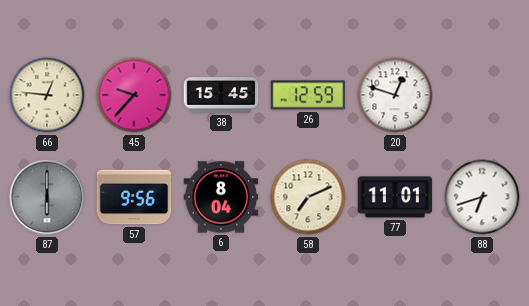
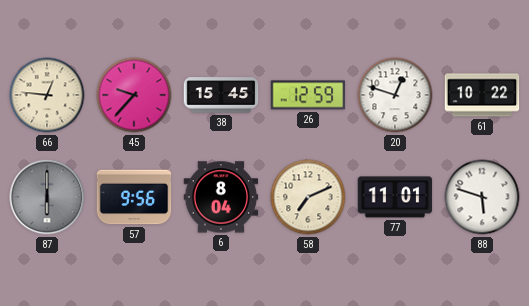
61: none -> 10:22
88: 6:42 -> 5:48
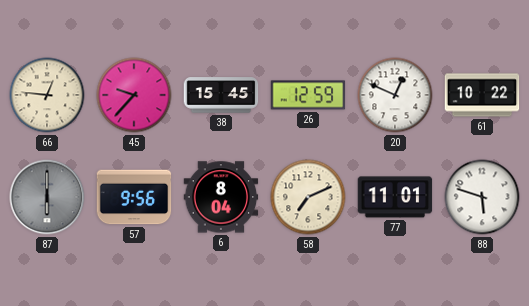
20: 12:48 -> 12:49
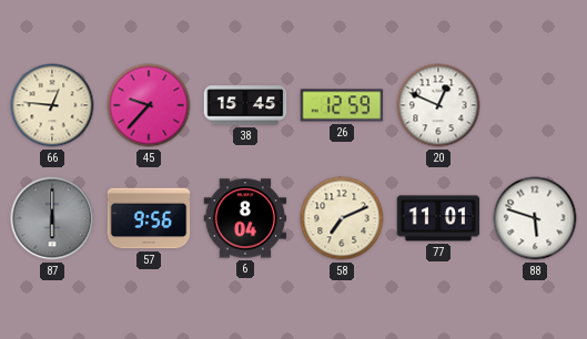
61: 10:22 -> none
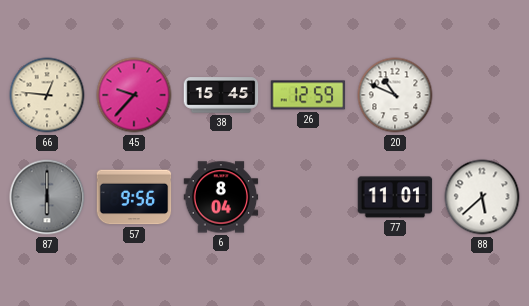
20: 12:49 -> 10:49
58: 7:11 -> none
88: 5:48 -> 5:38
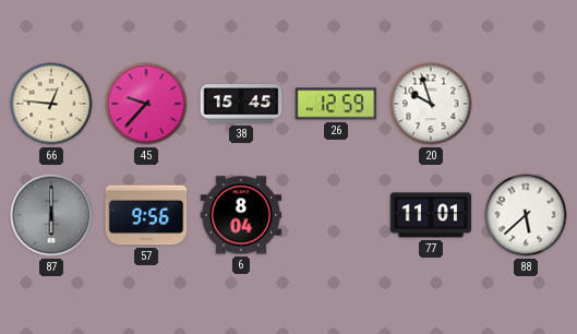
20: 10:49 -> 9:57
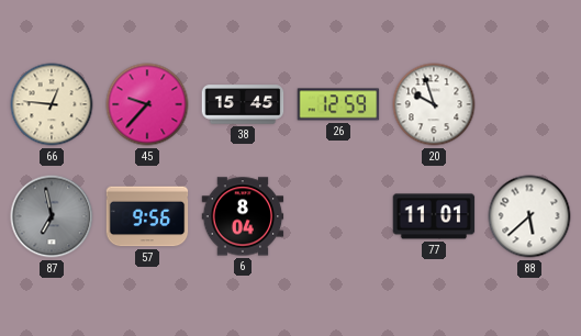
87: 6:00 -> 6:58
